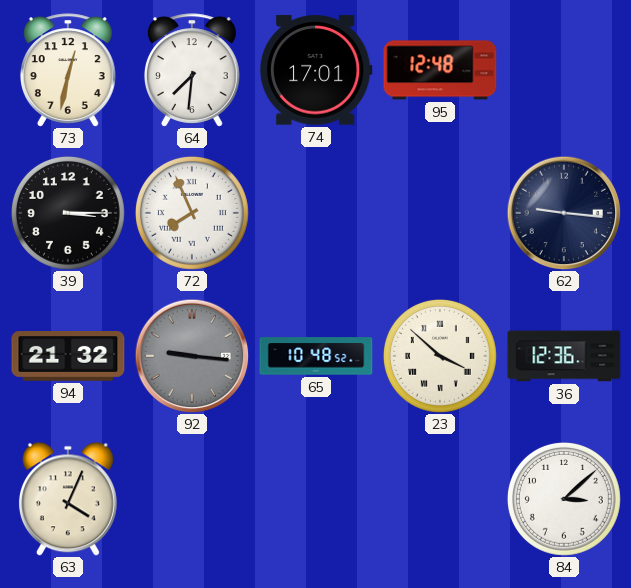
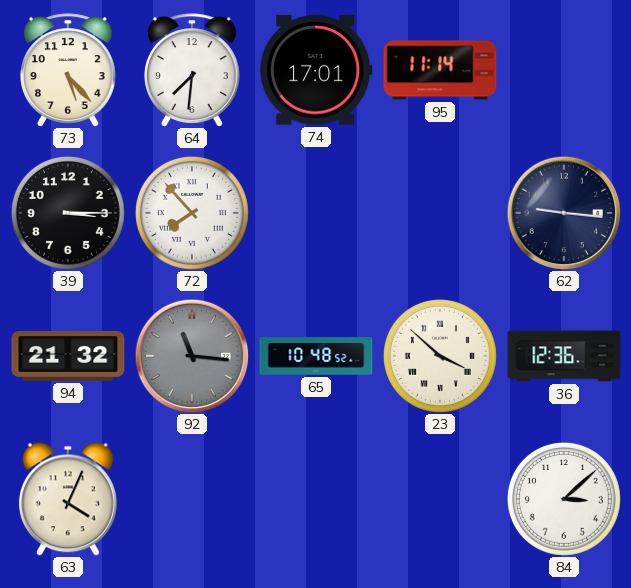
73: 12:32 -> 5:23
95: 12:48 -> 11:14
72: 7:56 -> 7:53
92: 9:16 -> 11:16
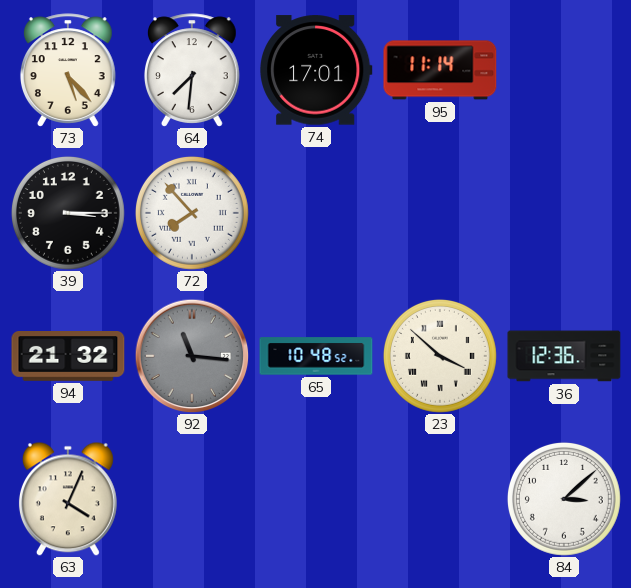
62: 9:16 -> none
